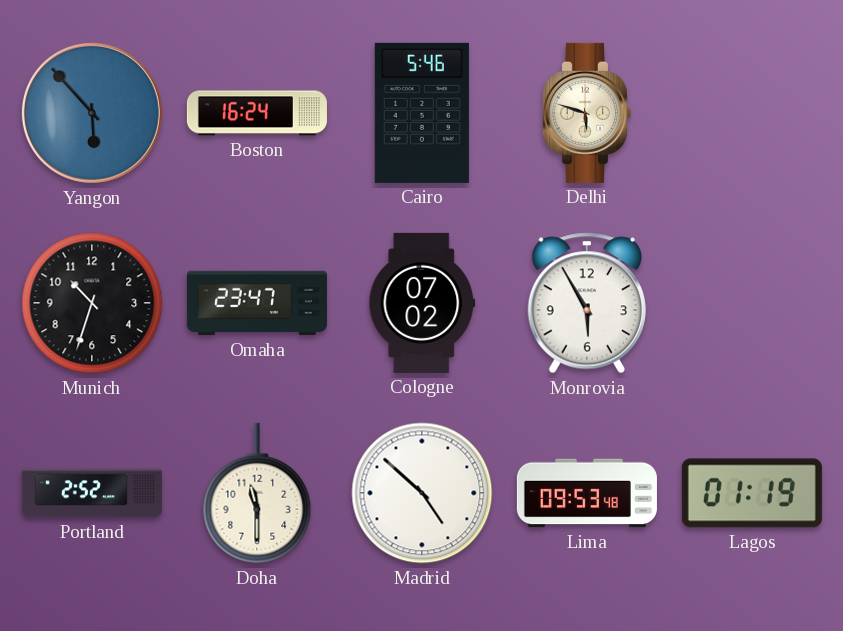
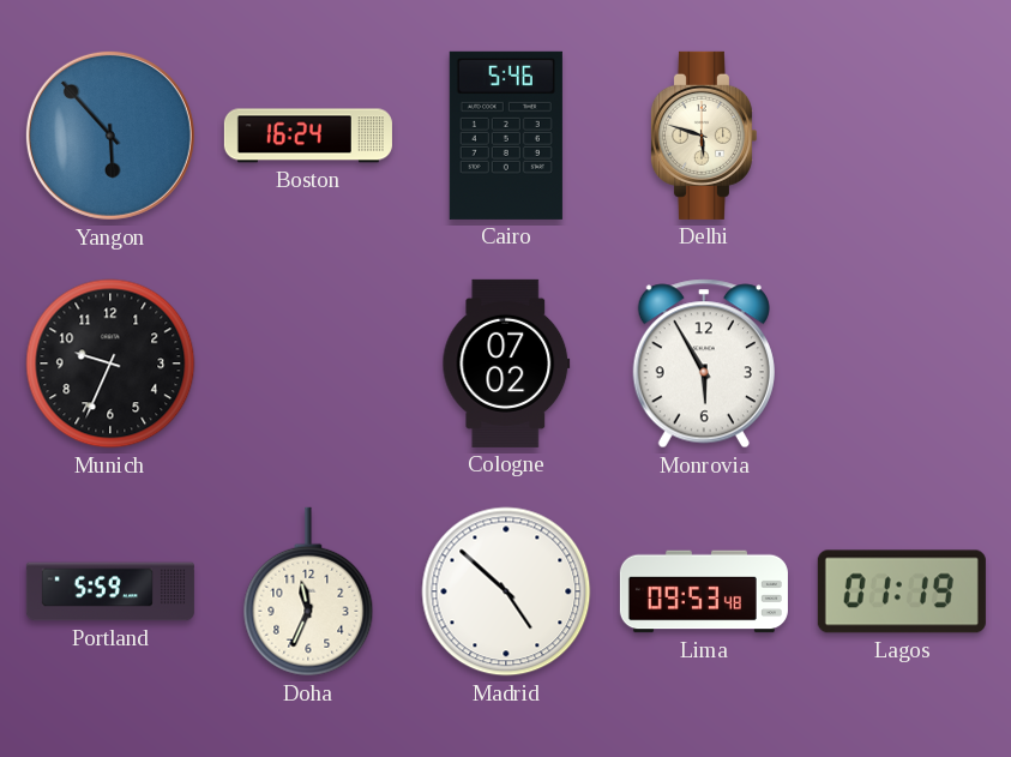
Munich: 10:33 -> 9:34
Omaha: 23:47 -> none
Portland: 2:52 -> 5:59
Doha: 11:30 -> 11:34
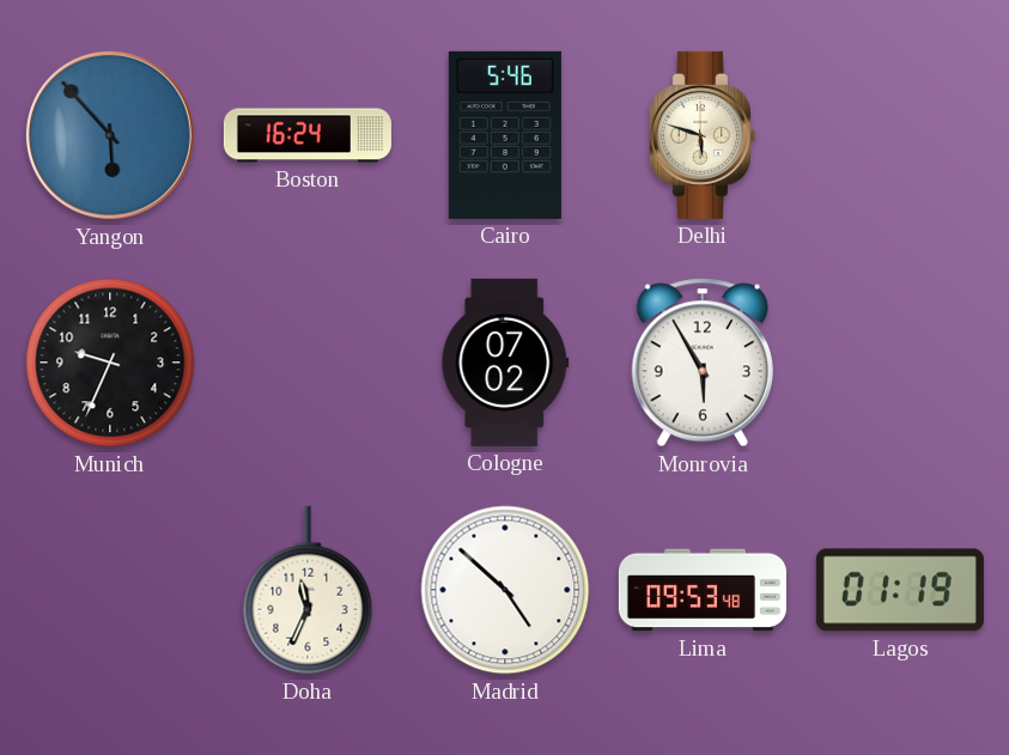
Portland: 5:59 -> none
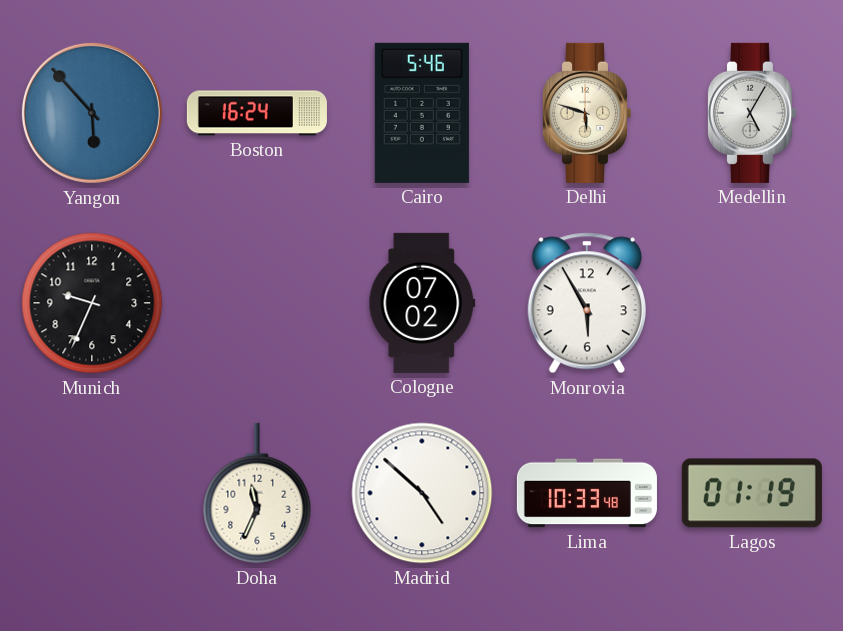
Medellin: none -> 5:05
Lima: 09:53 -> 10:33
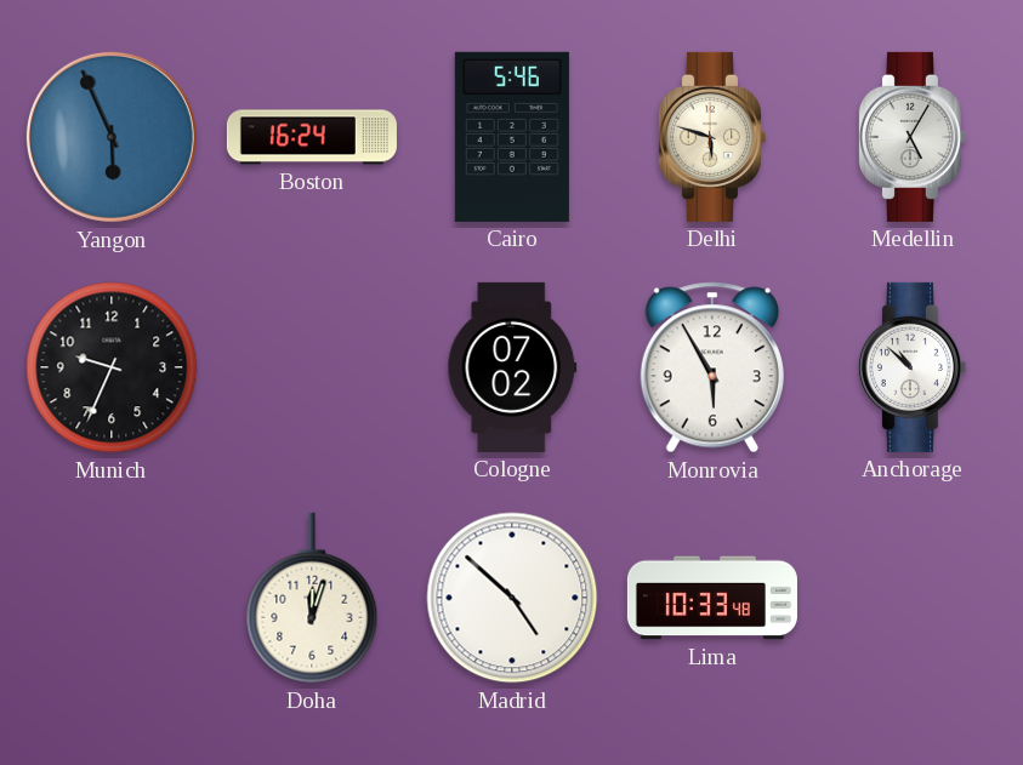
Yangon: 5:53 -> 5:56
Anchorage: none -> 10:52
Doha: 11:34 -> 12:03
Lagos: 01:19 -> none
